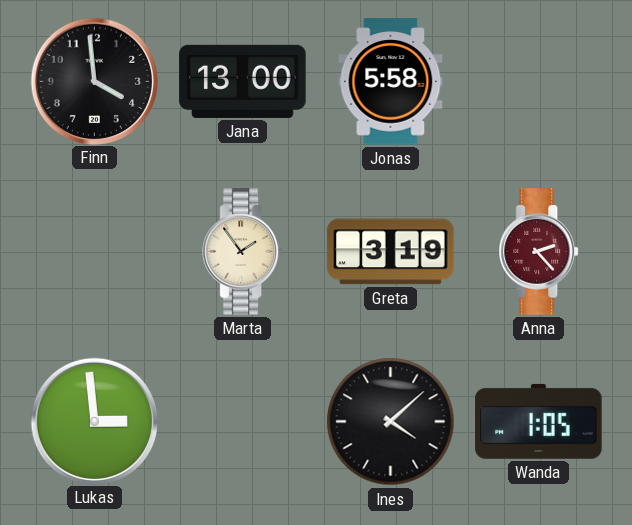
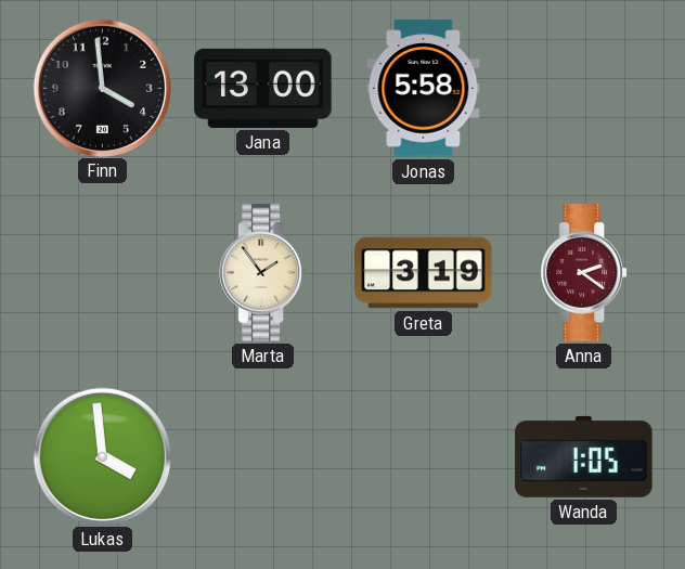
Anna: 2:23 -> 2:21
Lukas: 2:59 -> 3:59
Ines: 4:08 -> none
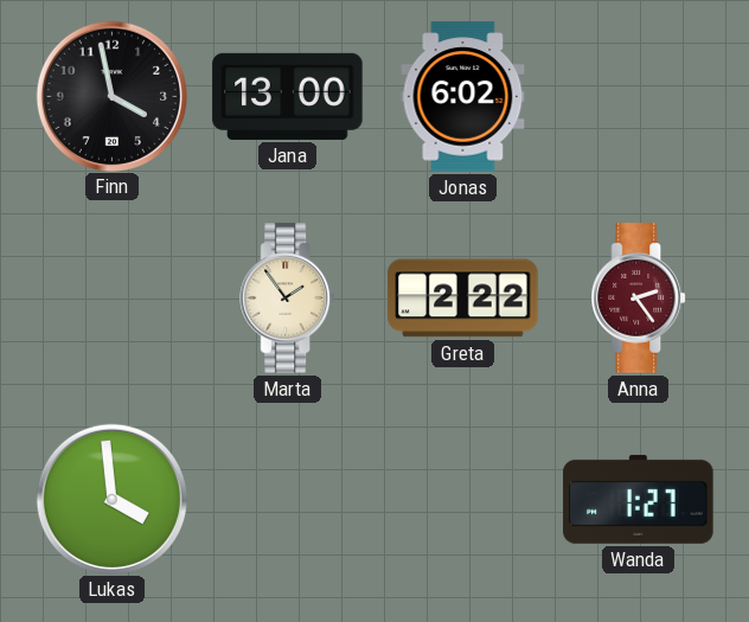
Finn: 3:59 -> 3:58
Jonas: 5:58 -> 6:02
Greta: 3:19 -> 2:22
Anna: 2:21 -> 2:24
Wanda: 1:05 -> 1:27
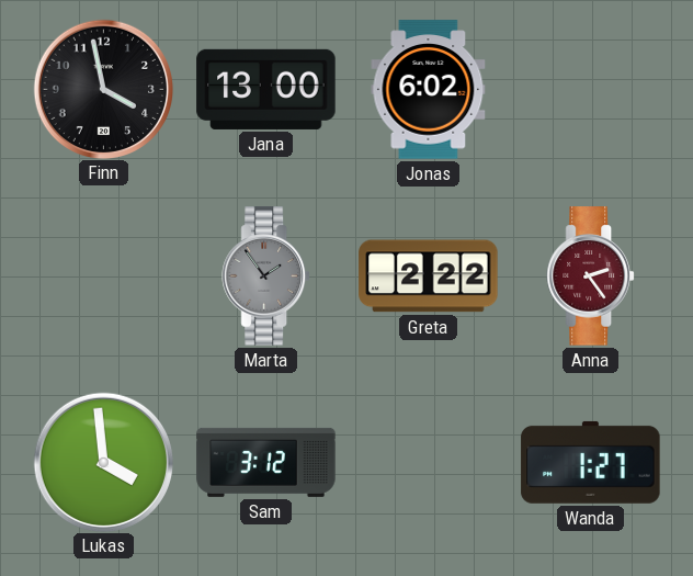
Marta dial: cream -> grey
Sam: none -> 3:12
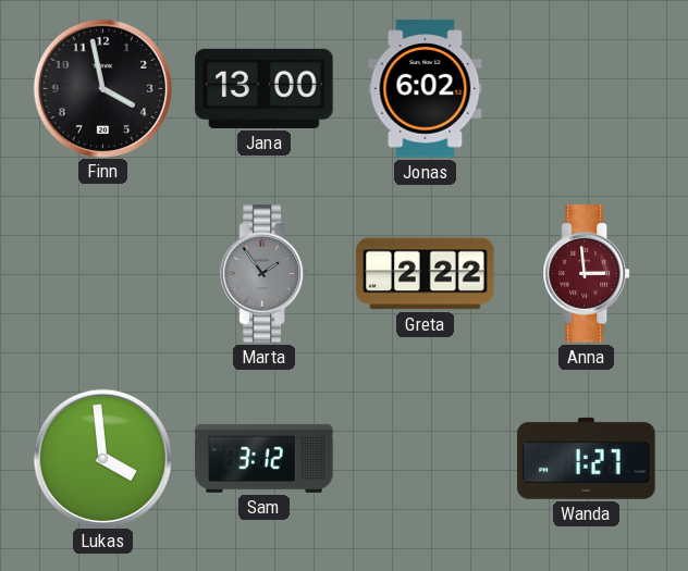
Anna: 2:24 -> 2:59
